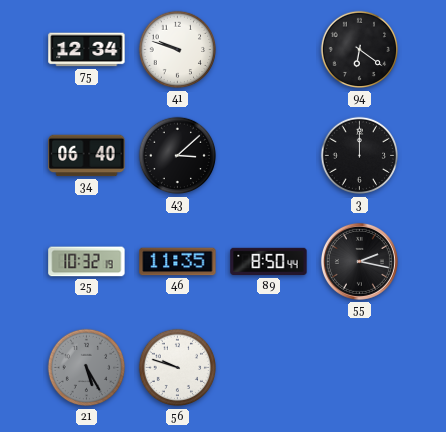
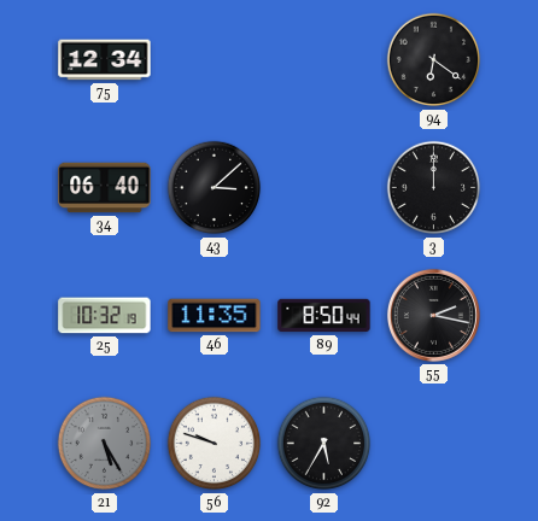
41: 9:48 -> none
92: none -> 5:35
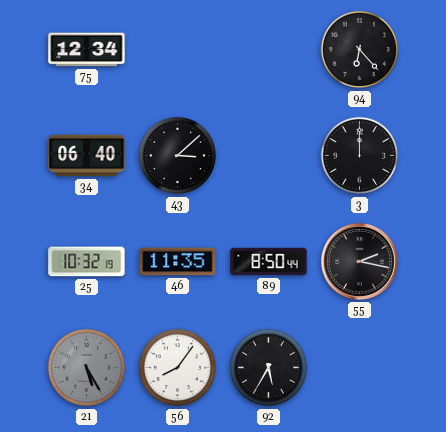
94: 6:21 -> 6:23
56: 9:48 -> 8:06
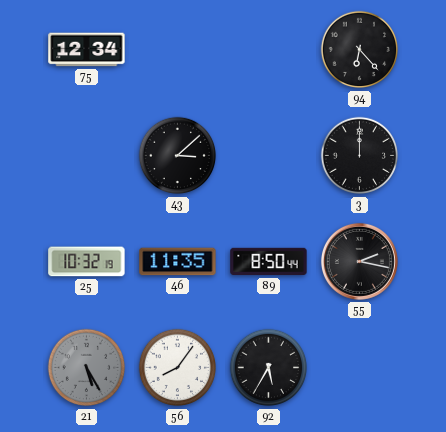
34: 06:40 -> none
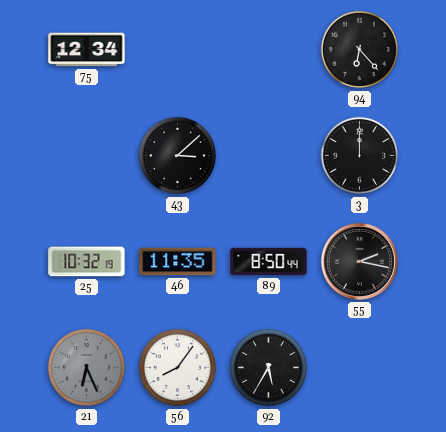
21: 5:25 -> 6:26
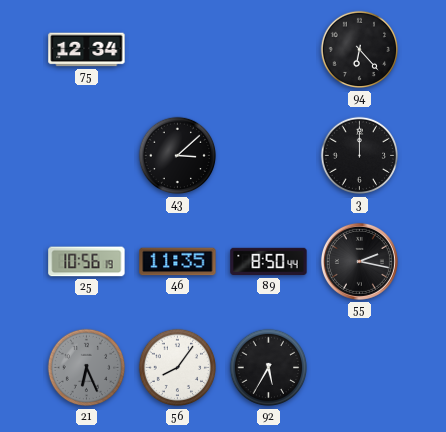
25: 10:32 -> 10:56
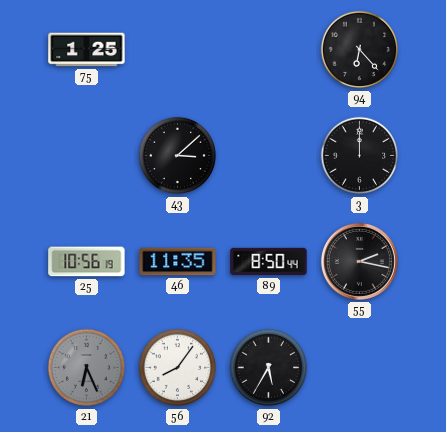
75: 12:34 -> 1:25
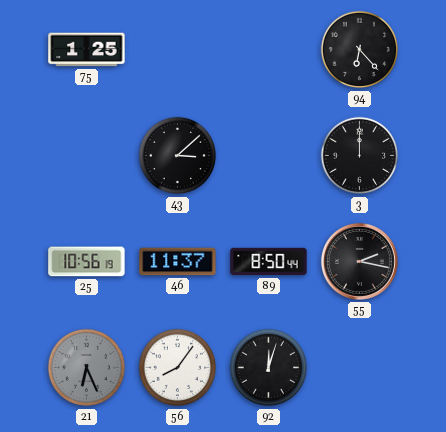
46: 11:35 -> 11:37
92: 5:35 -> 12:03
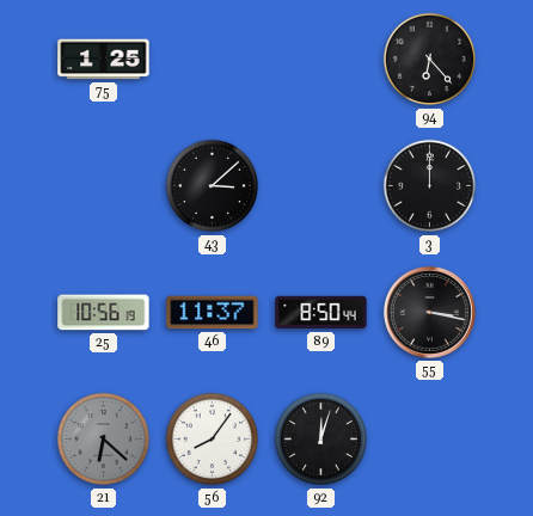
55: 2:17 -> 3:17
21: 6:26 -> 6:22
